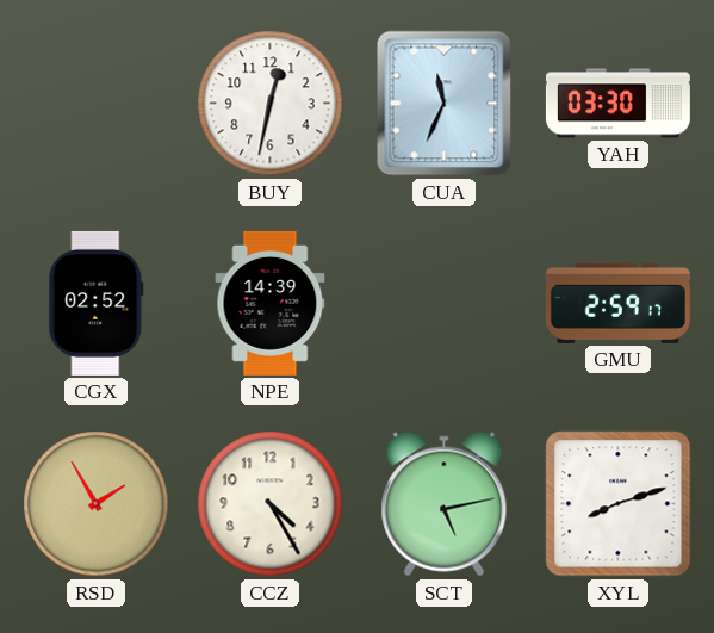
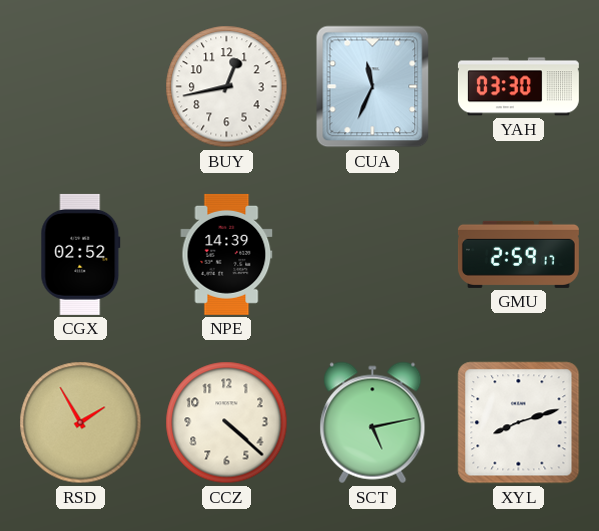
BUY: 12:32 -> 12:43
CCZ: 4:25 -> 4:22
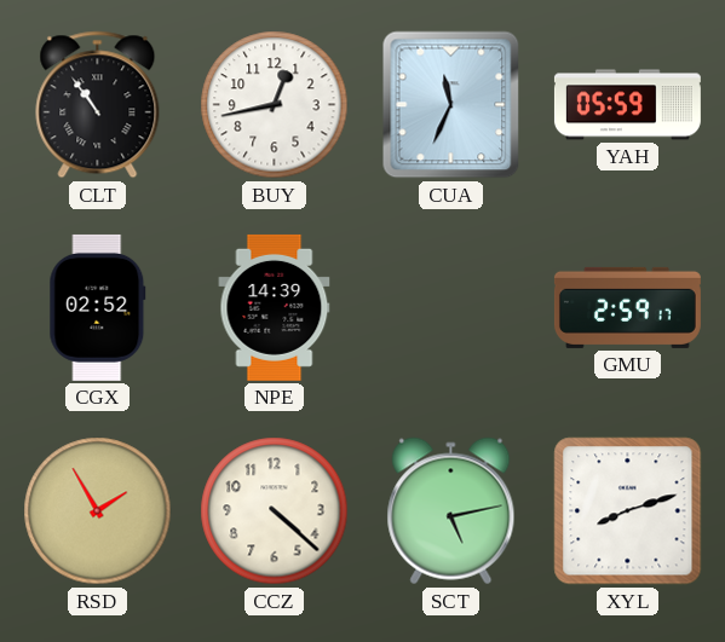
CLT: none -> 10:54
YAH: 03:30 -> 05:59
